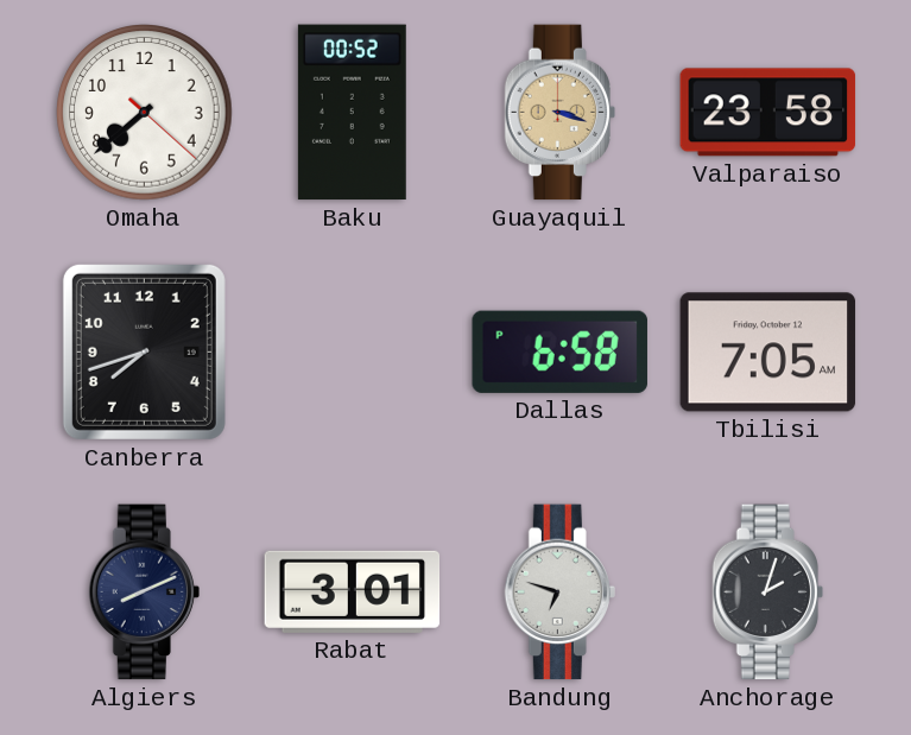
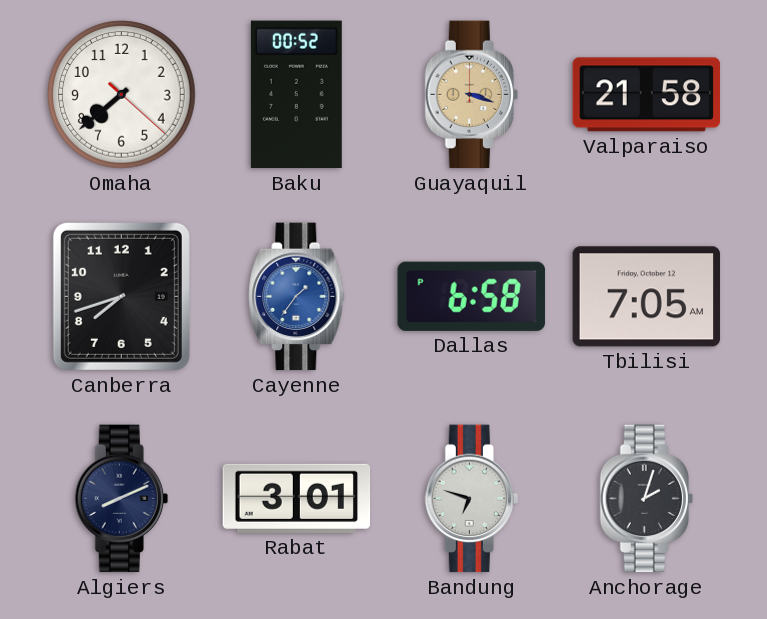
Valparaiso: 23:58 -> 21:58
Cayenne: none -> 1:36
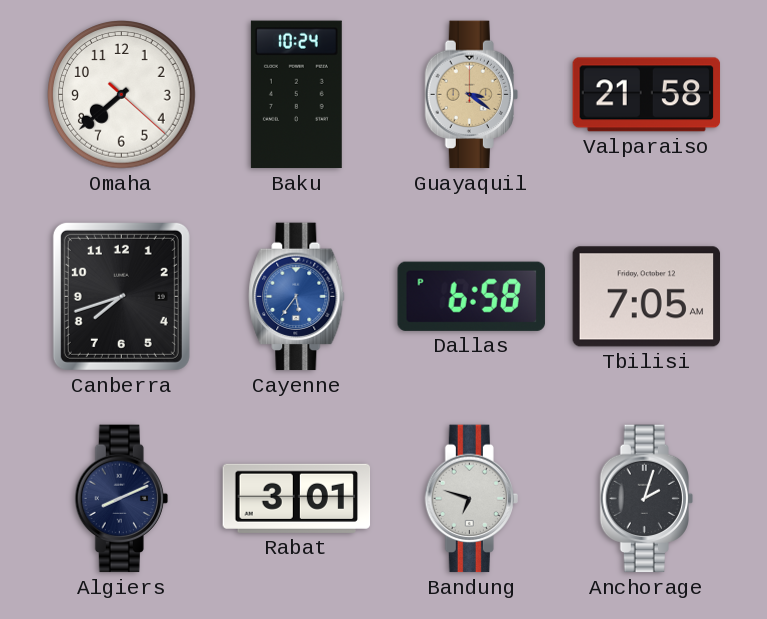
Baku: 00:52 -> 10:24
Guayaquil: 3:18 -> 3:21
Cayenne: 1:36 -> 5:36
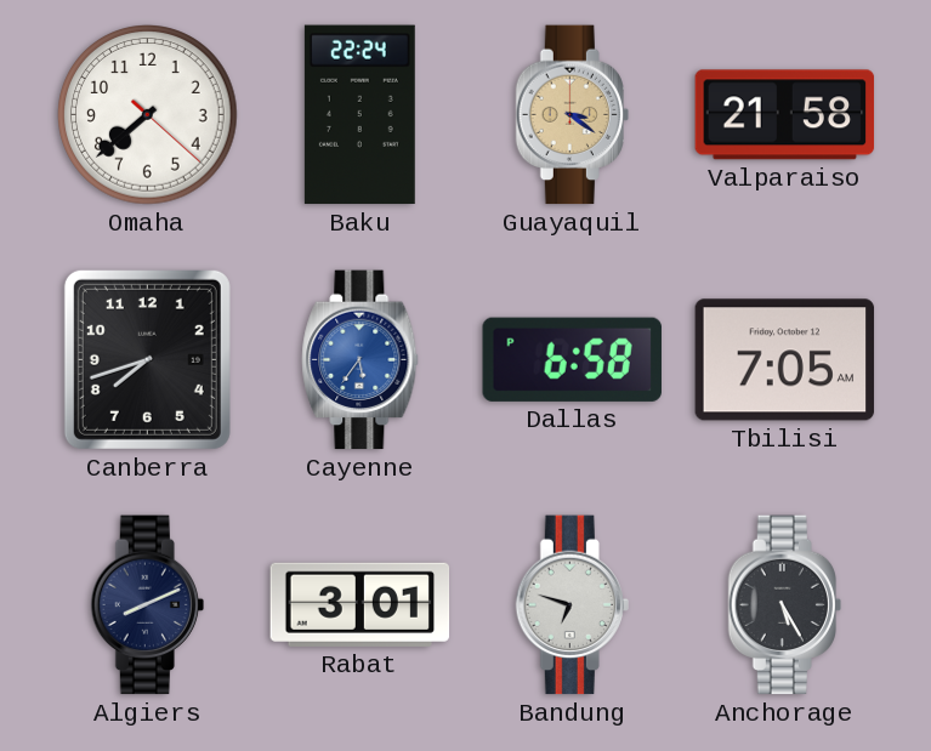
Baku: 10:24 -> 22:24
Anchorage: 2:03 -> 5:25
